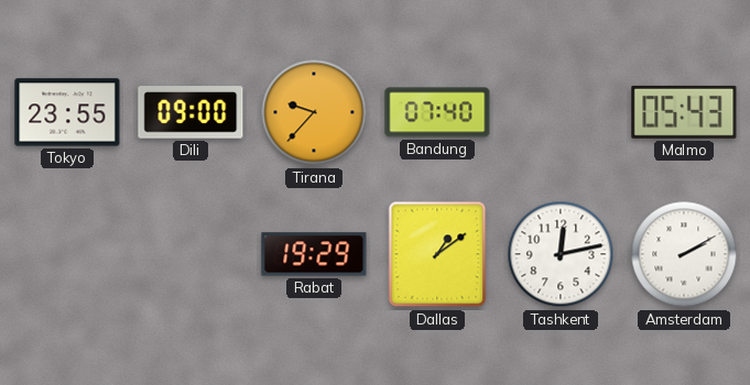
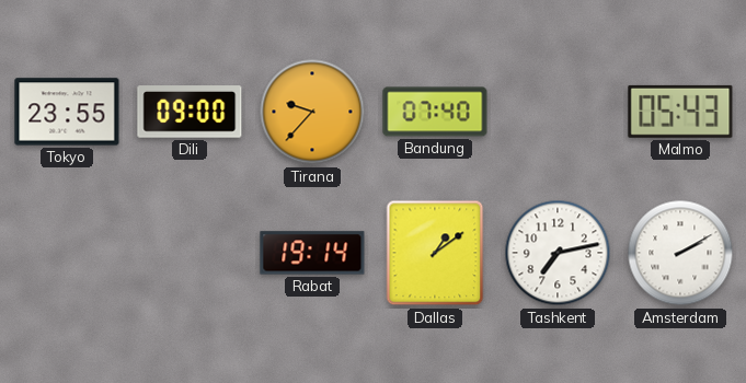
Rabat: 19:29 -> 19:14
Tashkent: 12:13 -> 7:13
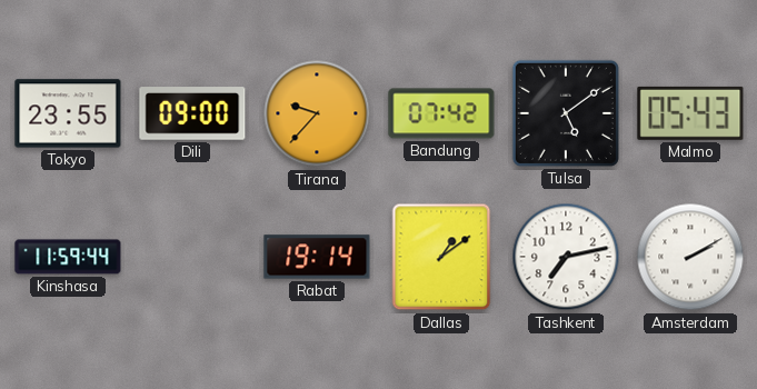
Bandung: 07:40 -> 07:42
Tulsa: none -> 5:09
Kinshasa: none -> 11:59
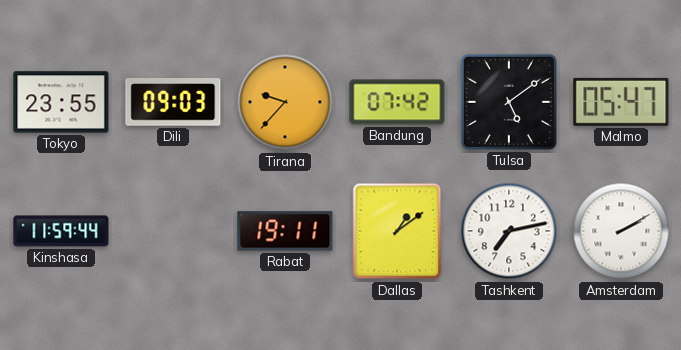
Dili: 09:00 -> 09:03
Malmo: 05:43 -> 05:47
Rabat: 19:14 -> 19:11
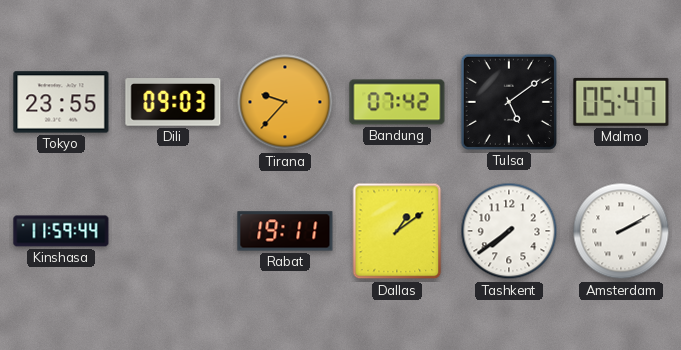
Tashkent: 7:13 -> 7:39
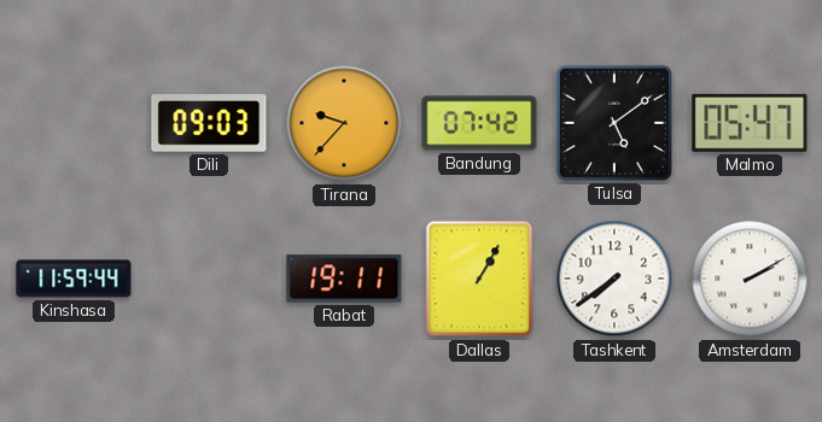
Tokyo: 23:55 -> none
Dallas: 1:09 -> 1:05
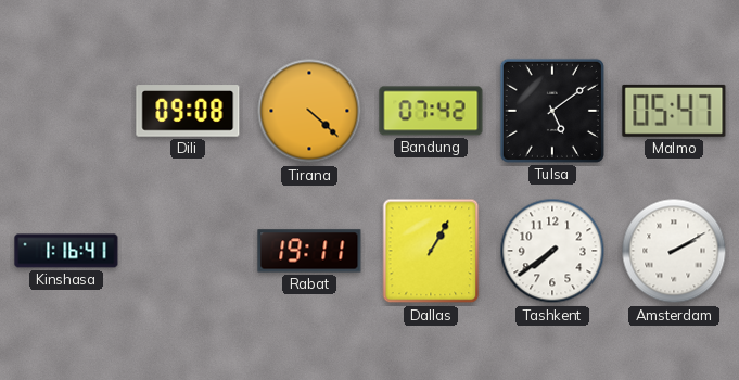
Dili: 09:03 -> 09:08
Tirana: 9:37 -> 4:22
Kinshasa: 11:59 -> 1:16
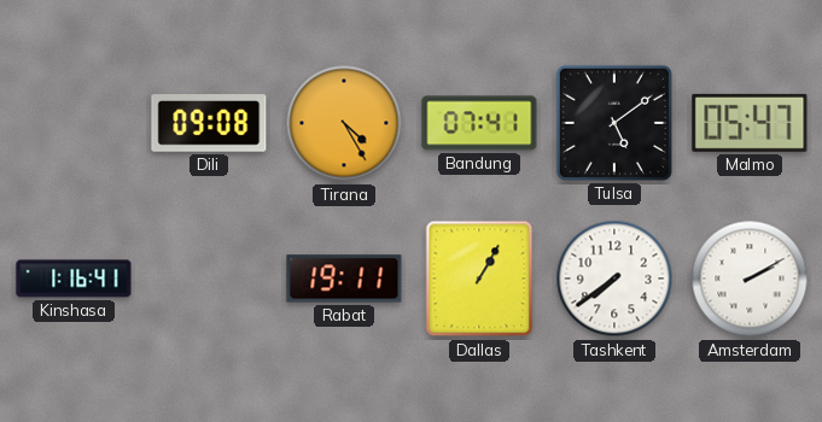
Tirana: 4:22 -> 4:25
Bandung: 07:42 -> 07:41
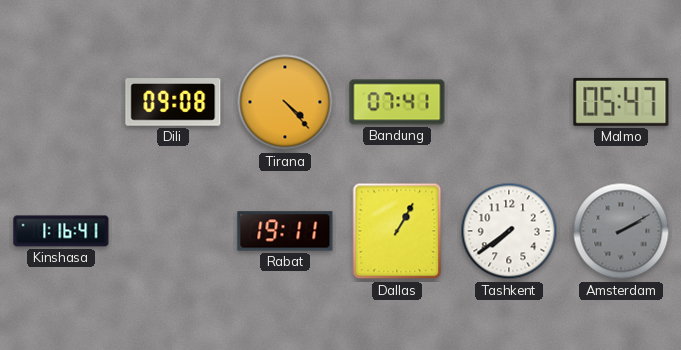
Tirana: 4:25 -> 4:23
Tulsa: 5:09 -> none
Amsterdam dial: white -> grey
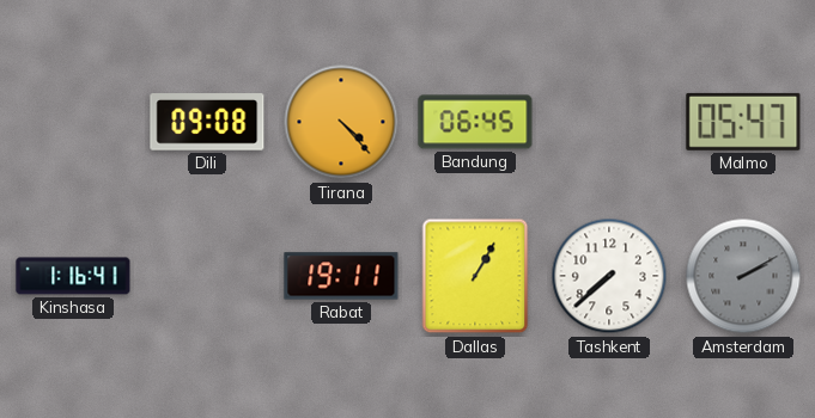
Bandung: 07:41 -> 06:45
Tashkent: 7:39 -> 7:38
